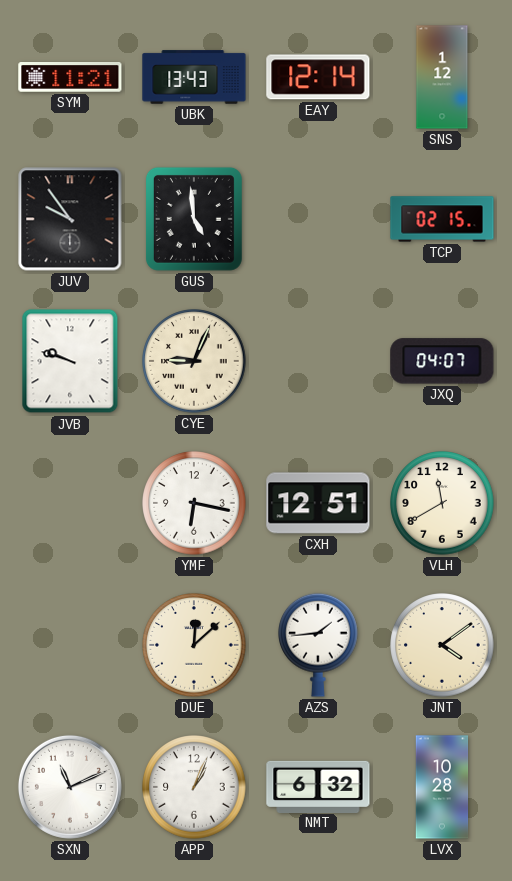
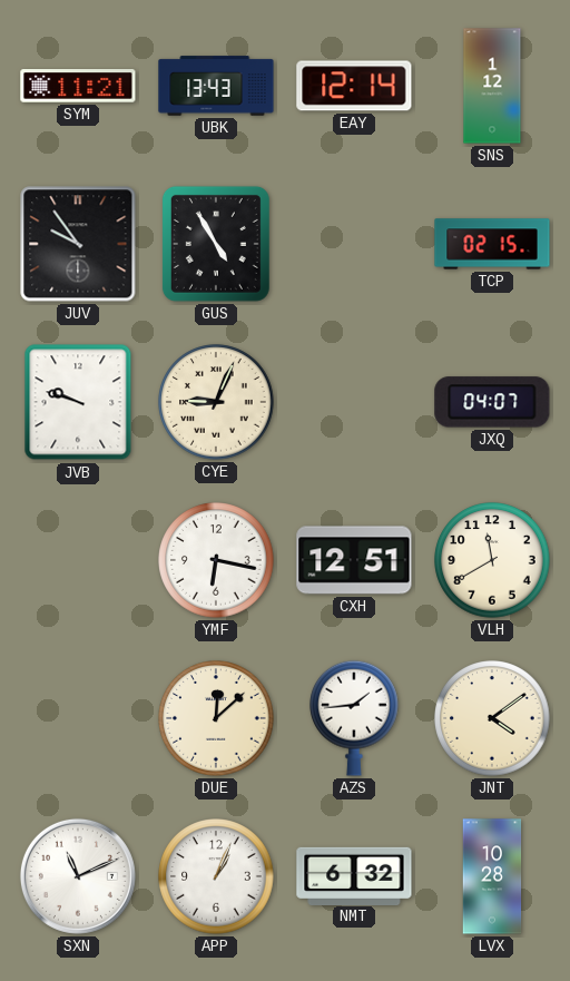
GUS: 4:59 -> 4:55
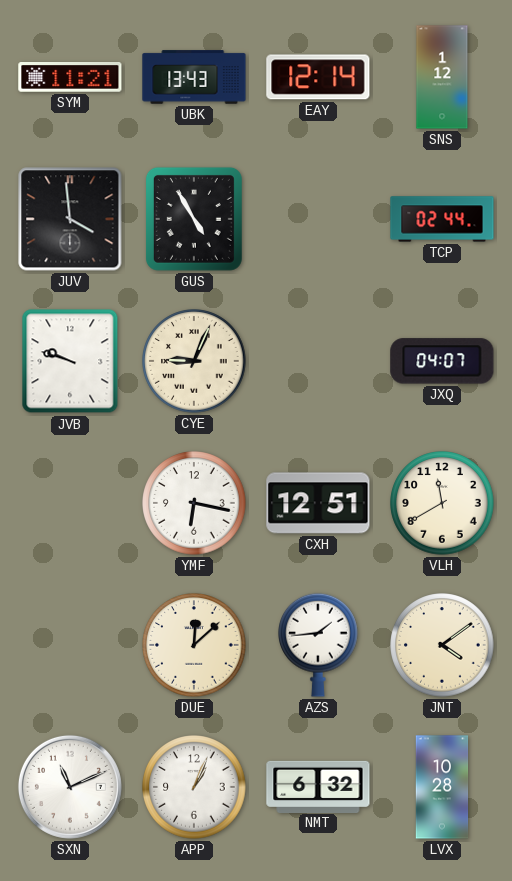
JUV: 9:54 -> 3:59
TCP: 02:15 -> 02:44
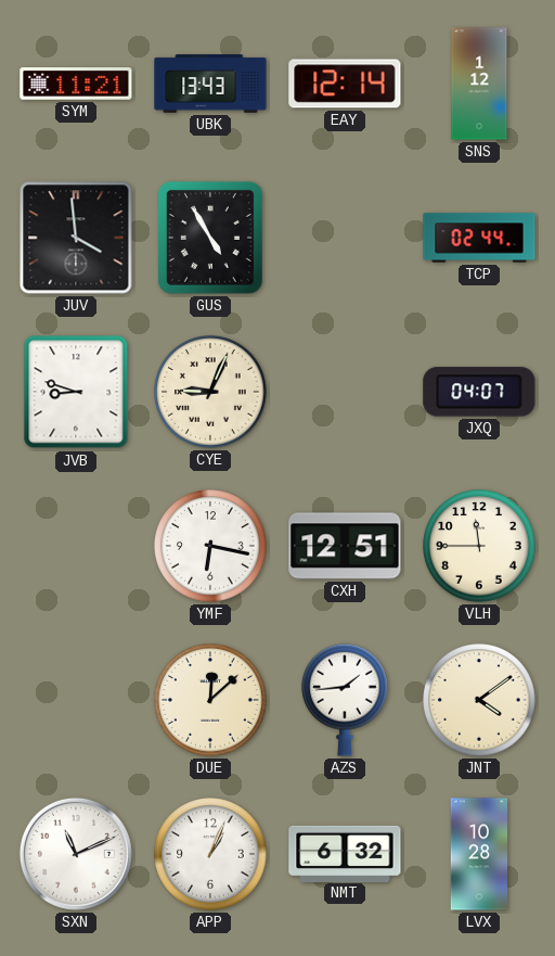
JVB: 9:48 -> 8:48
VLH: 11:40 -> 11:45
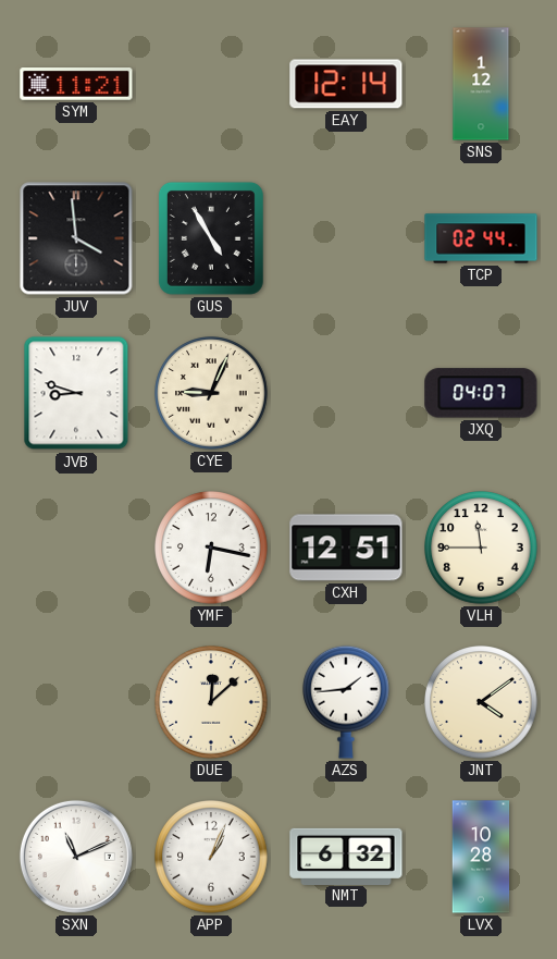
UBK: 13:43 -> none
